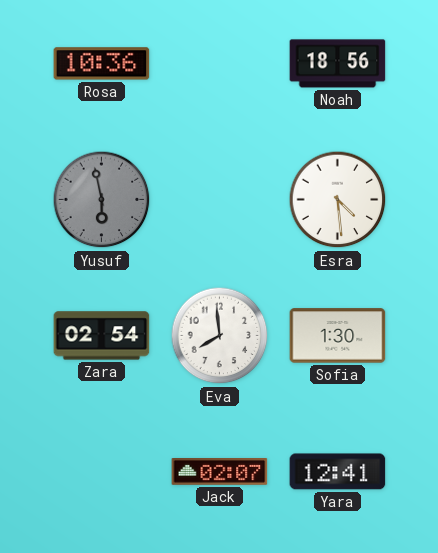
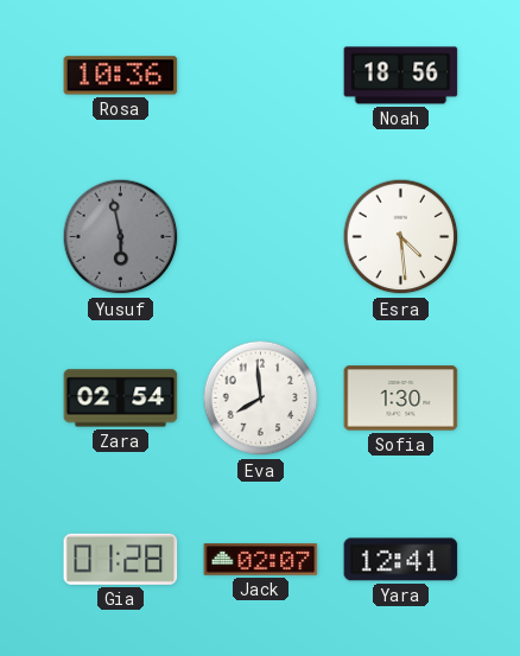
Gia: none -> 01:28
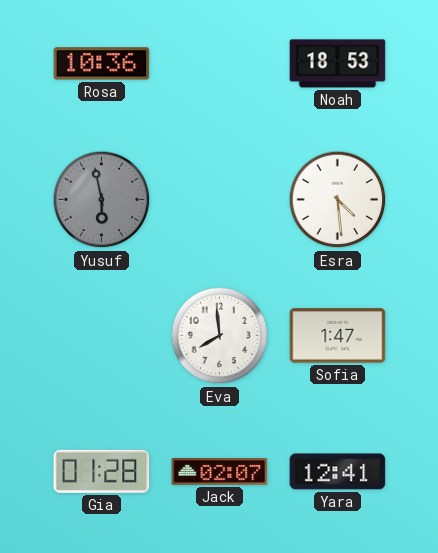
Noah: 18:56 -> 18:53
Zara: 02:54 -> none
Sofia: 1:30 -> 1:47
